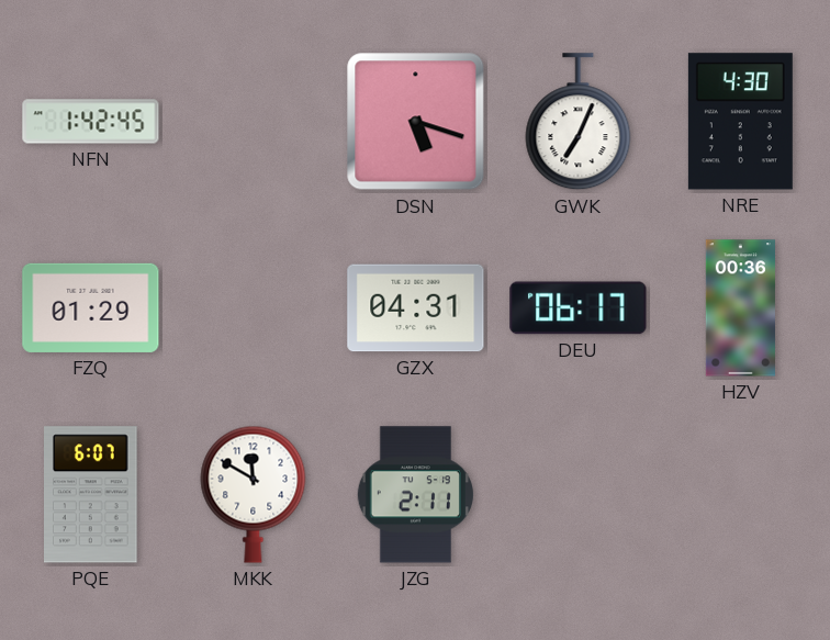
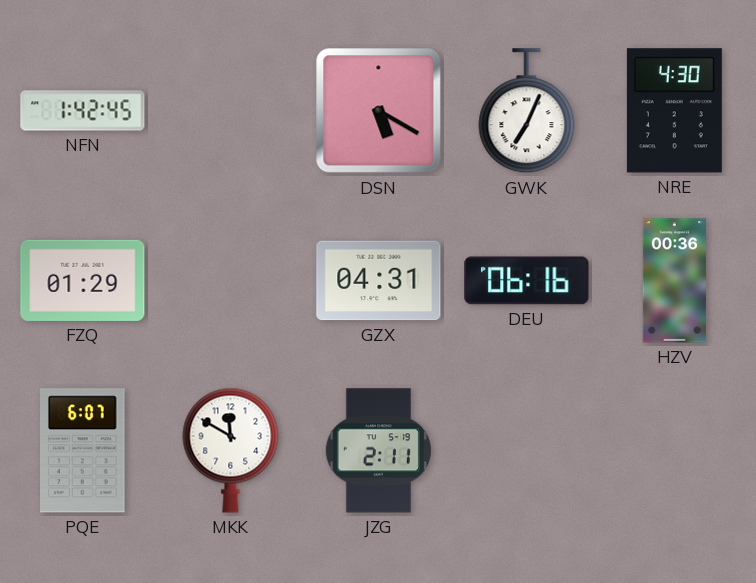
DSN: 5:18 -> 5:20
DEU: 06:17 -> 06:16
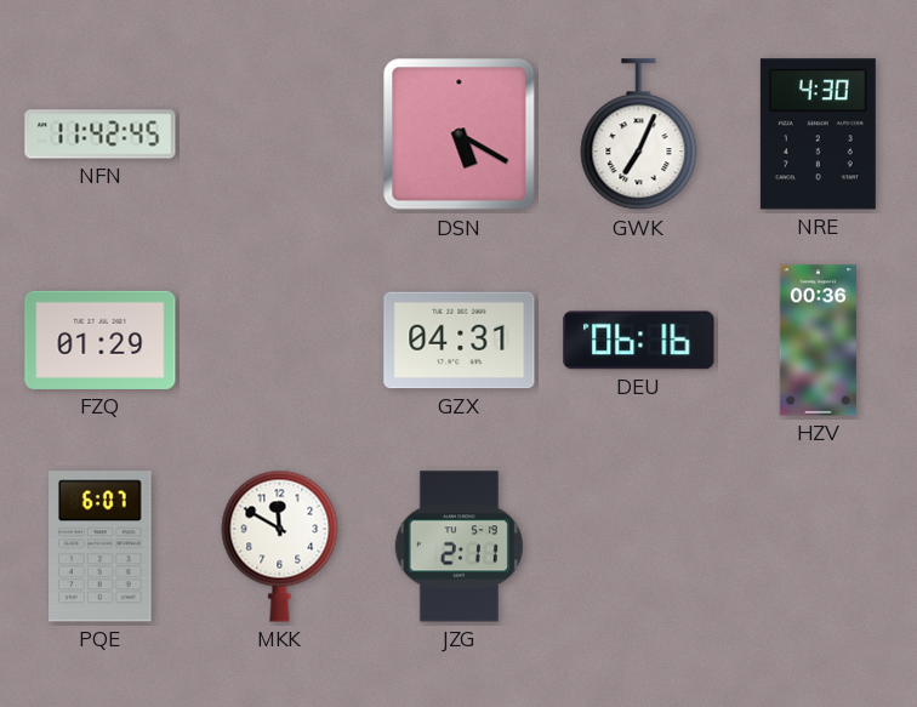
NFN: 1:42 -> 11:42
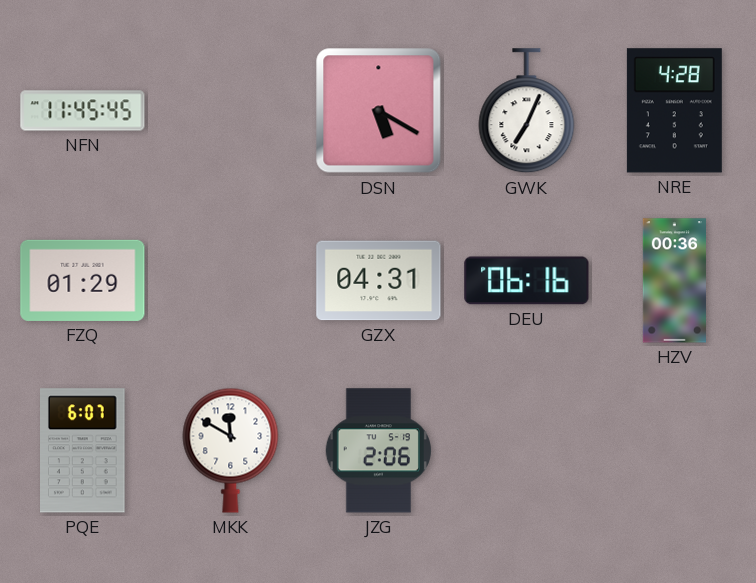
NFN: 11:42 -> 11:45
NRE: 4:30 -> 4:28
JZG: 2:11 -> 2:06
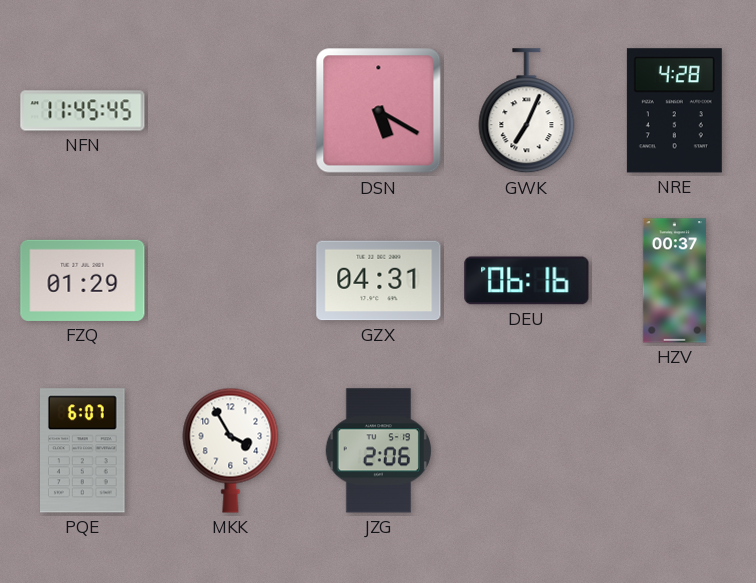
HZV: 00:36 -> 00:37
MKK: 11:50 -> 3:55
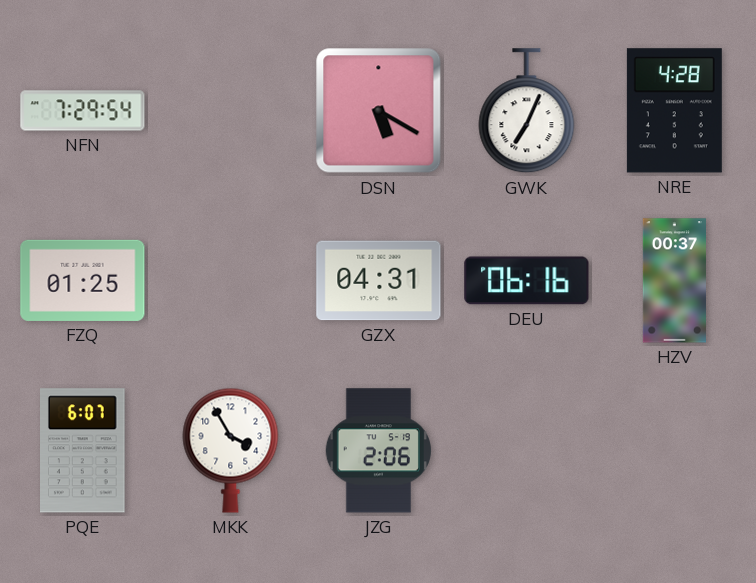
NFN: 11:45 -> 7:29
FZQ: 01:29 -> 01:25
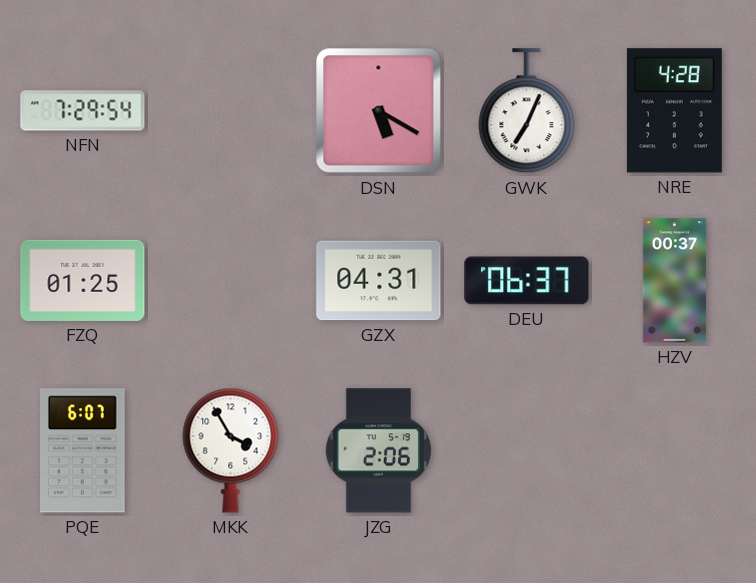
DEU: 06:16 -> 06:37
